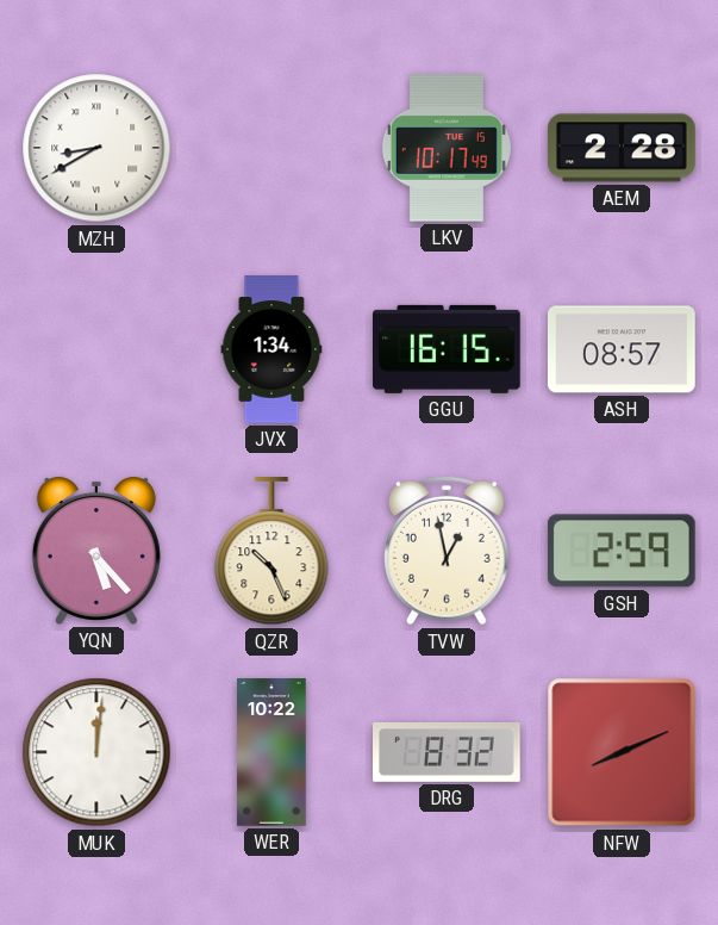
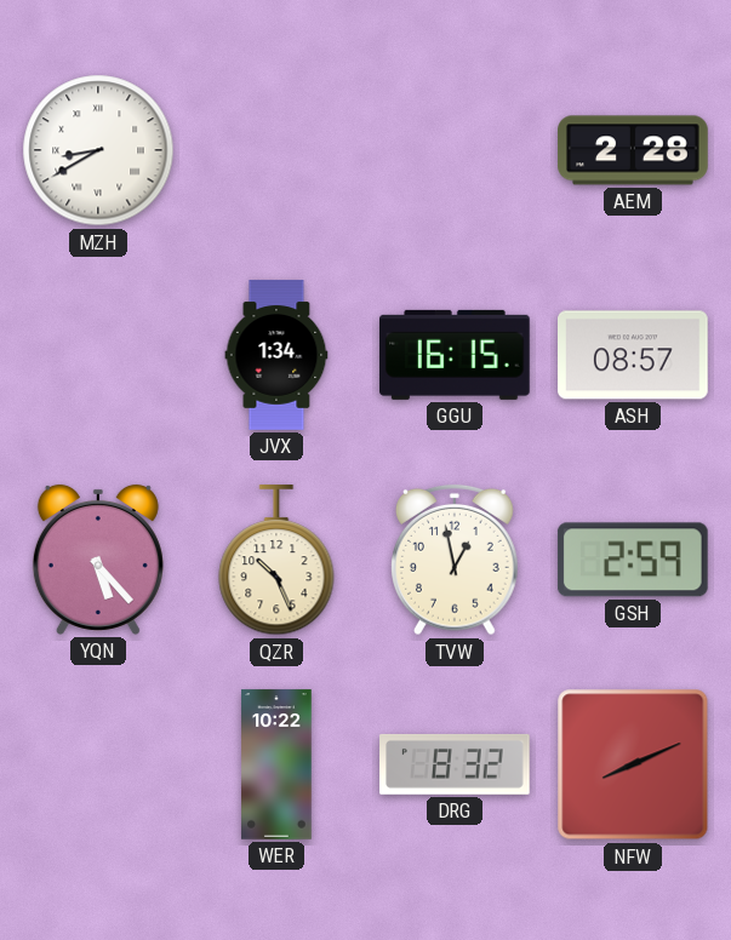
LKV: 10:17 -> none
MUK: 12:01 -> none
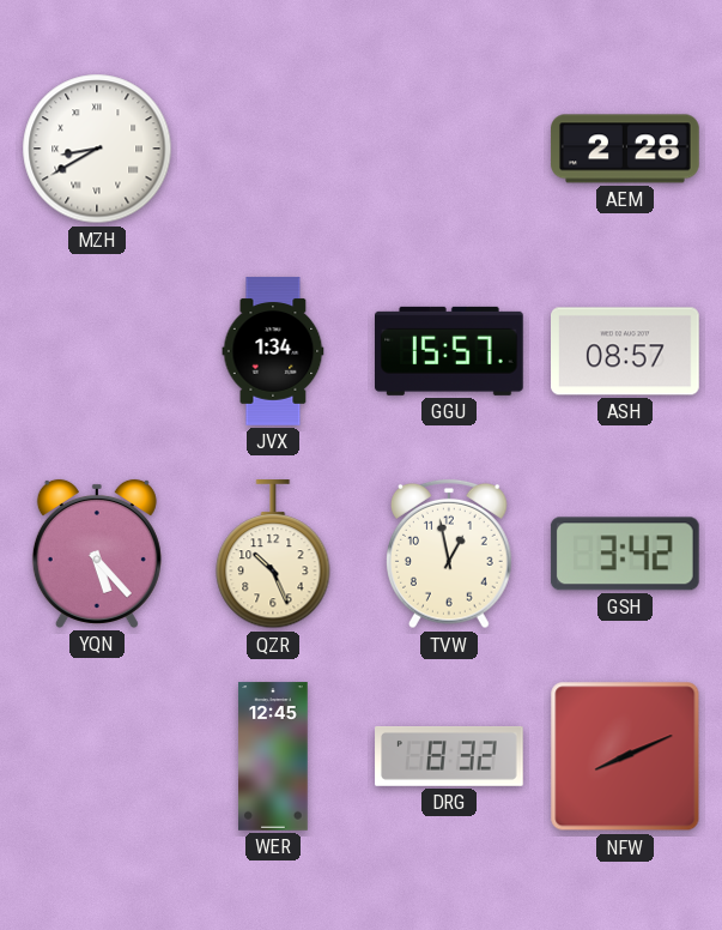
GGU: 16:15 -> 15:57
GSH: 2:59 -> 3:42
WER: 10:22 -> 12:45
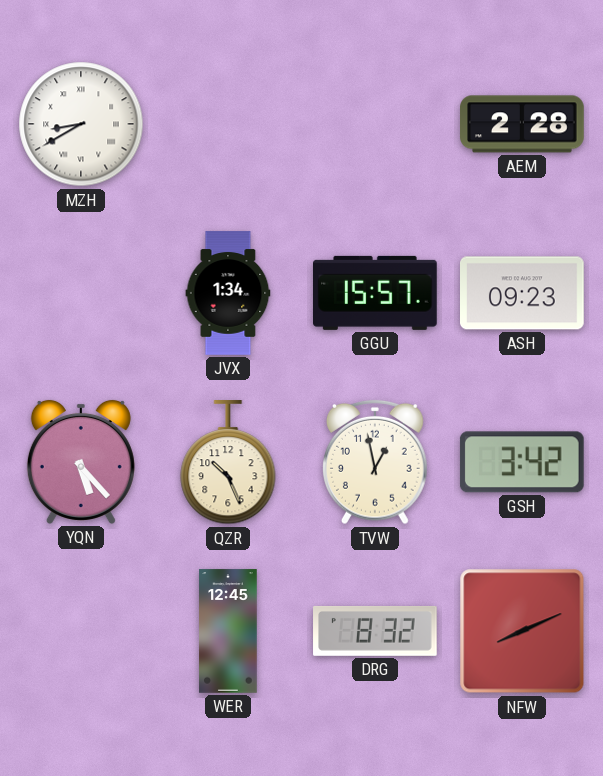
ASH: 08:57 -> 09:23
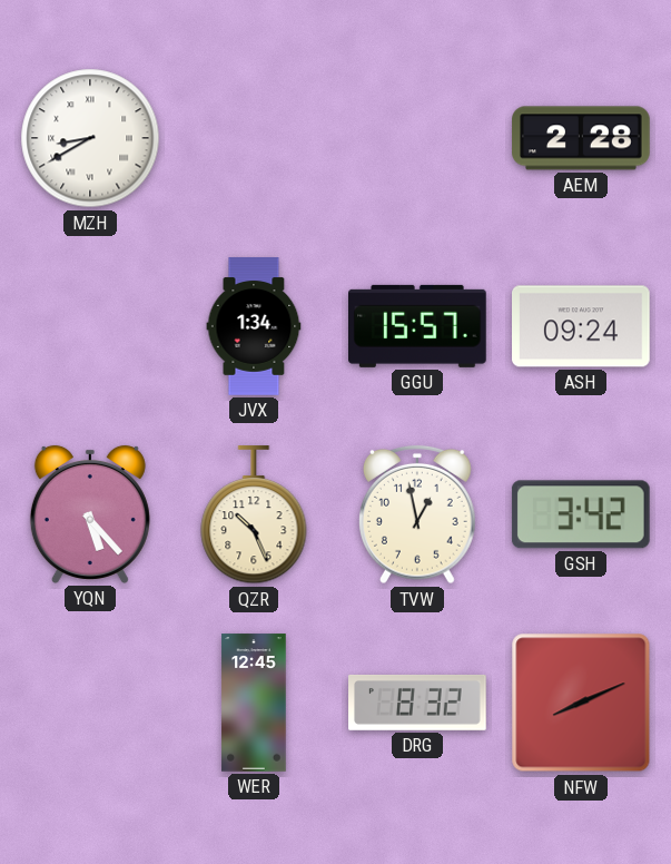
ASH: 09:23 -> 09:24
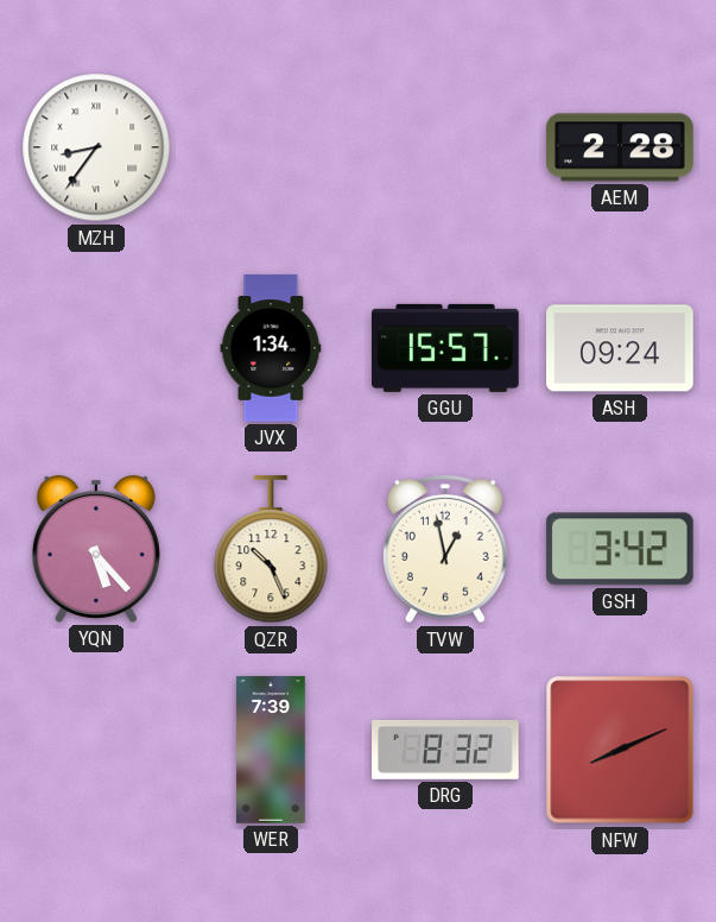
MZH: 8:40 -> 8:36
WER: 12:45 -> 7:39
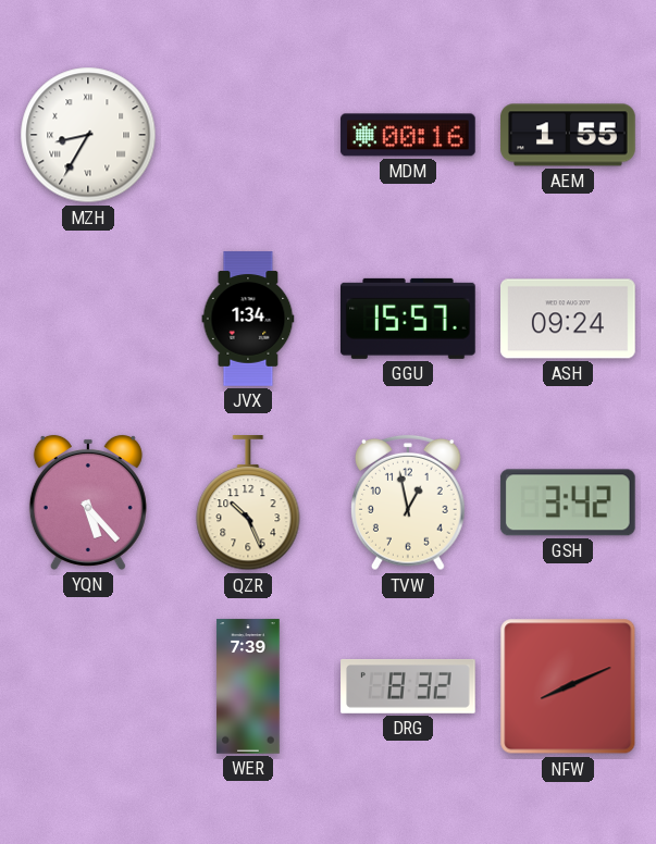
MZH: 8:36 -> 8:35
MDM: none -> 00:16
AEM: 2:28 -> 1:55
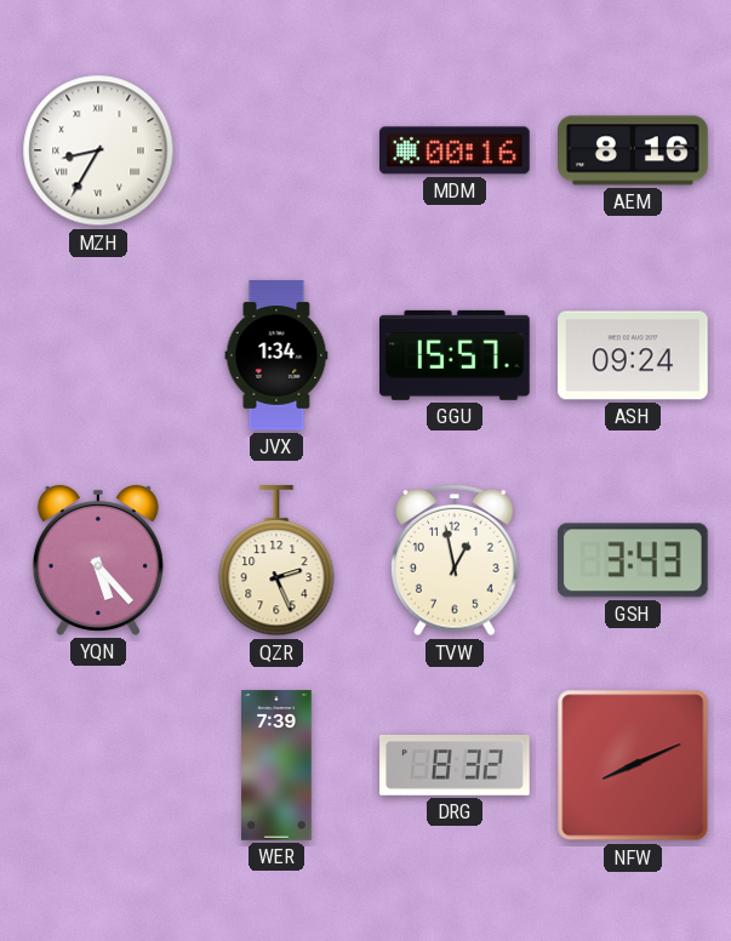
AEM: 1:55 -> 8:16
QZR: 10:26 -> 2:26
GSH: 3:42 -> 3:43
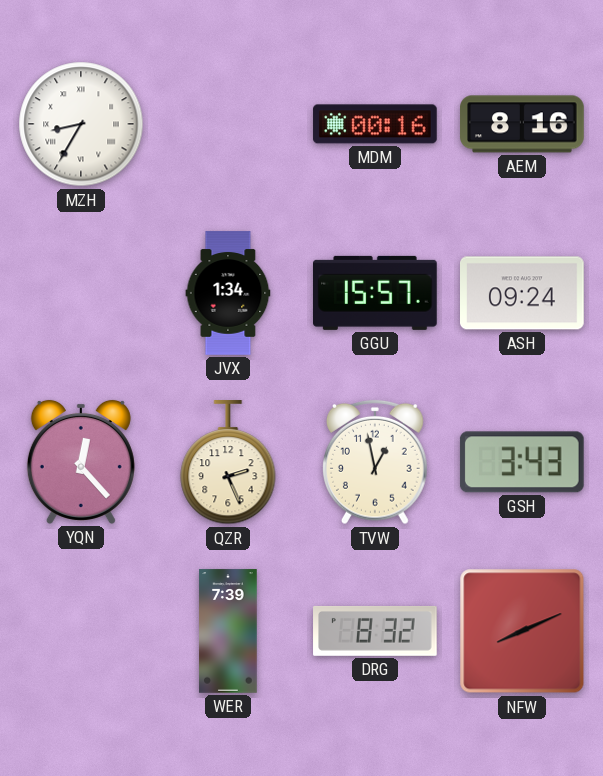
YQN: 5:23 -> 12:23
